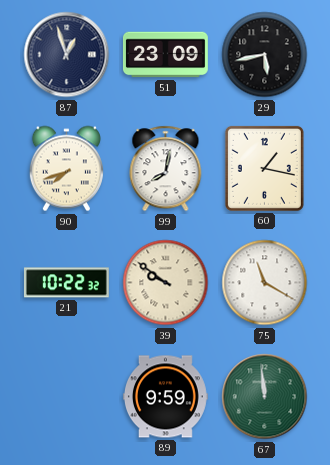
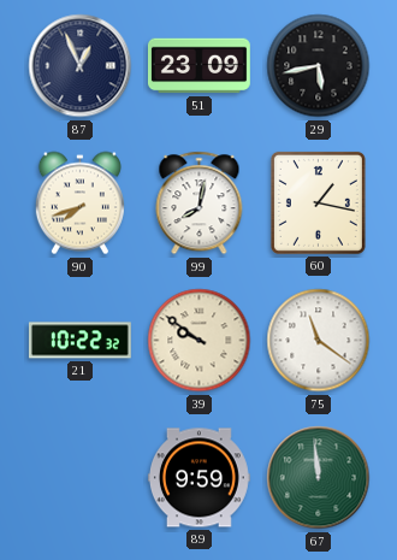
87: 12:57 -> 12:56
75: 11:20 -> 11:21
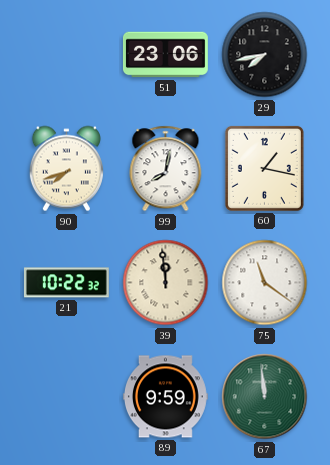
87: 12:56 -> none
51: 23:09 -> 23:06
29: 5:43 -> 7:43
39: 9:51 -> 11:59
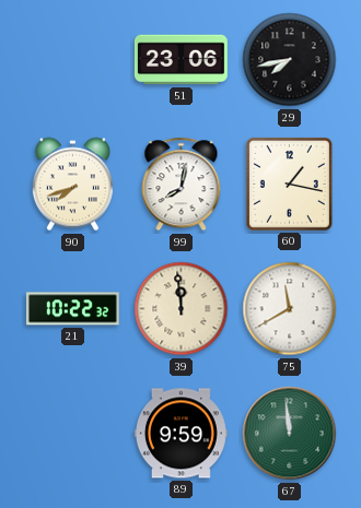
75: 11:21 -> 11:40
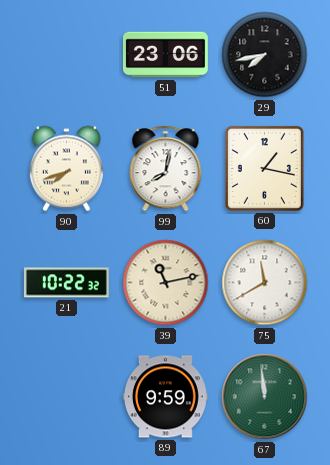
39: 11:59 -> 11:13
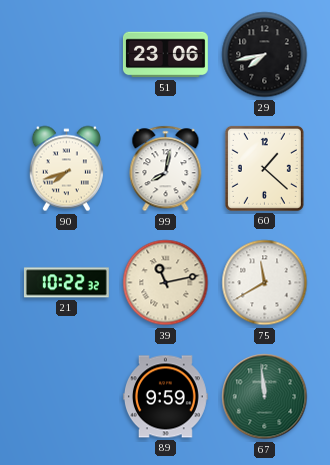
60: 1:17 -> 1:22
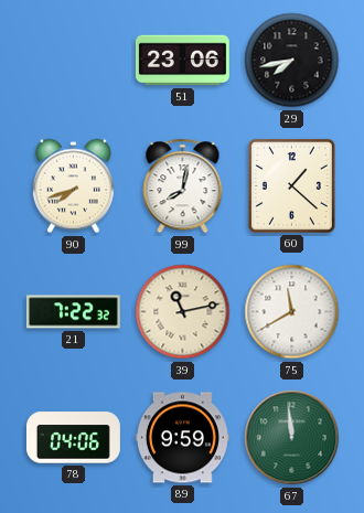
21: 10:22 -> 7:22
78: none -> 04:06
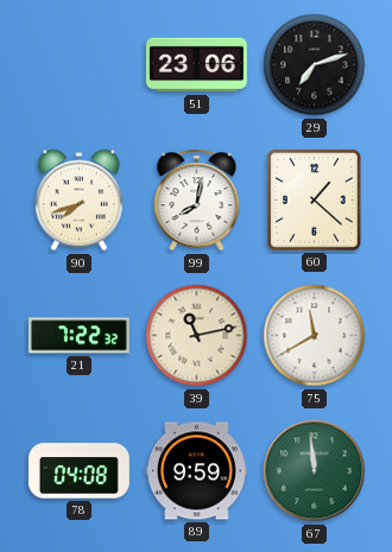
29: 7:43 -> 7:12
78: 04:06 -> 04:08
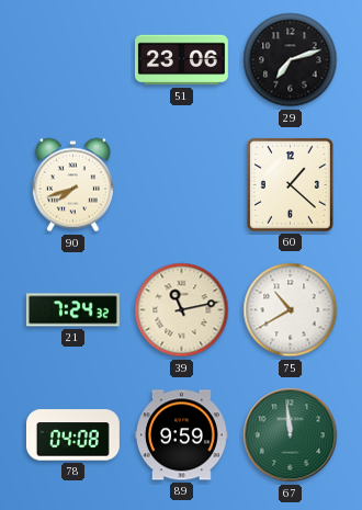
99: 8:02 -> none
21: 7:22 -> 7:24
75: 11:40 -> 10:40
